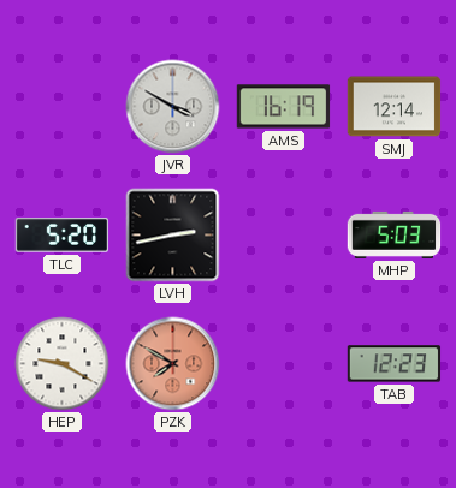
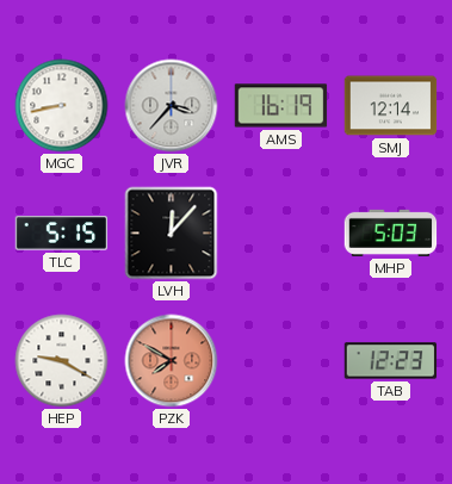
MGC: none -> 8:43
JVR: 3:50 -> 3:37
TLC: 5:20 -> 5:15
LVH: 2:43 -> 12:07
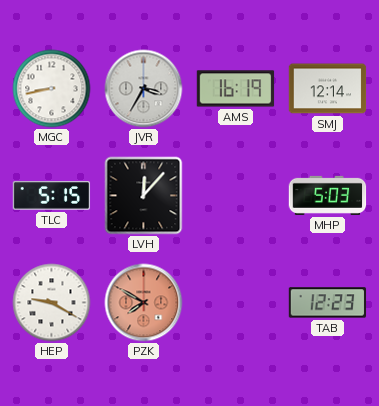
JVR: 3:37 -> 3:35
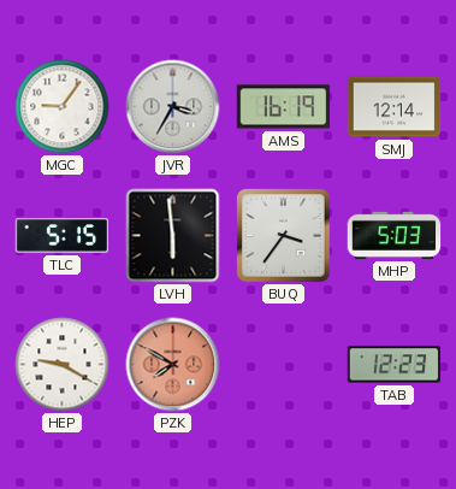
MGC: 8:43 -> 9:06
LVH: 12:07 -> 5:59
BUQ: none -> 3:36
